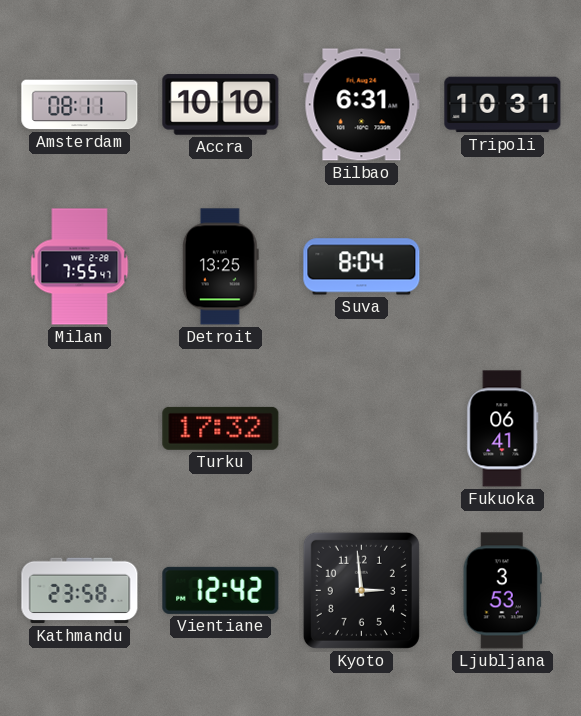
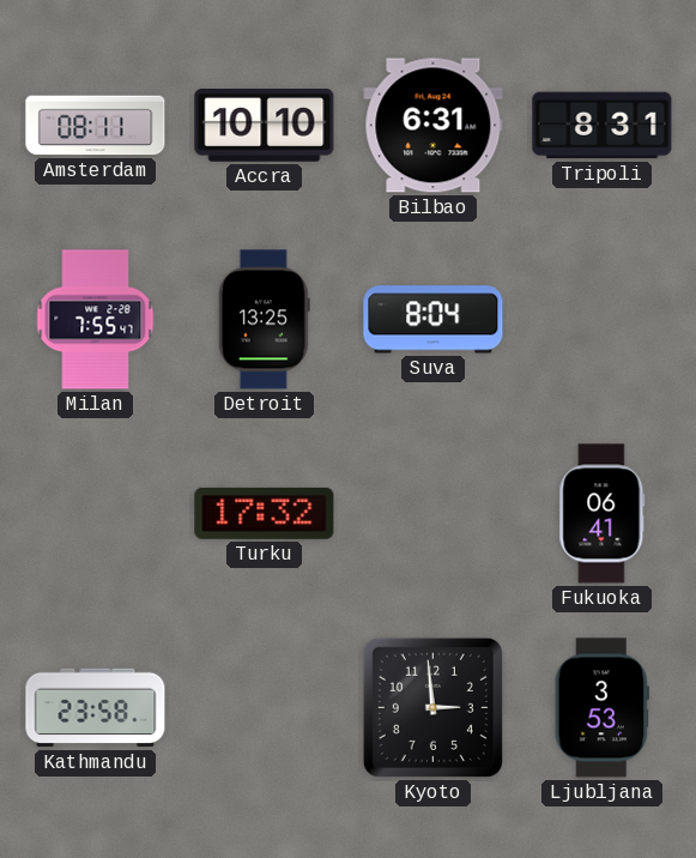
Tripoli: 10:31 -> 8:31
Vientiane: 12:42 -> none
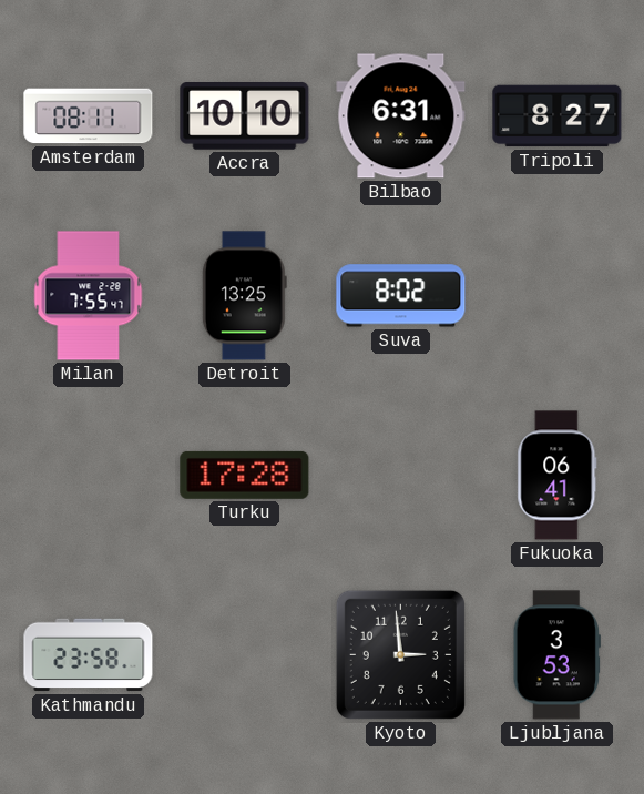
Tripoli: 8:31 -> 8:27
Suva: 8:04 -> 8:02
Turku: 17:32 -> 17:28
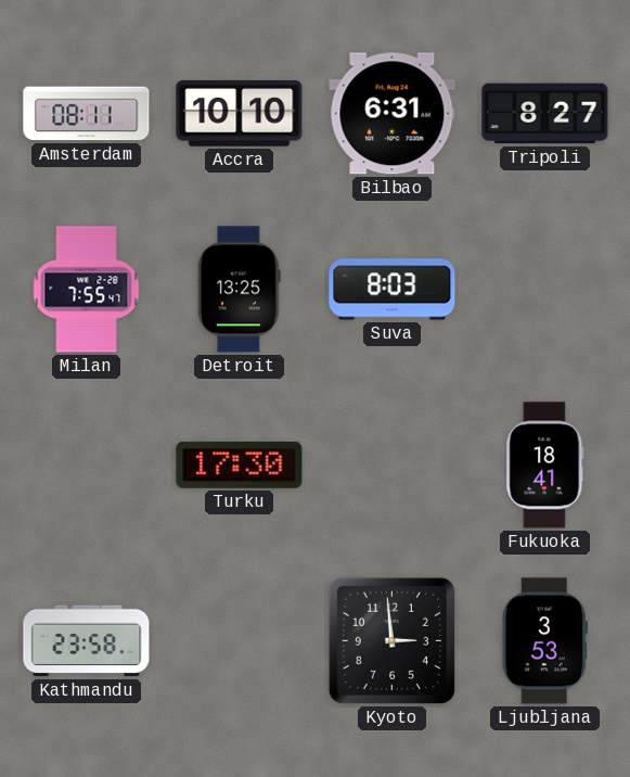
Suva: 8:02 -> 8:03
Turku: 17:28 -> 17:30
Fukuoka: 06:41 -> 18:41
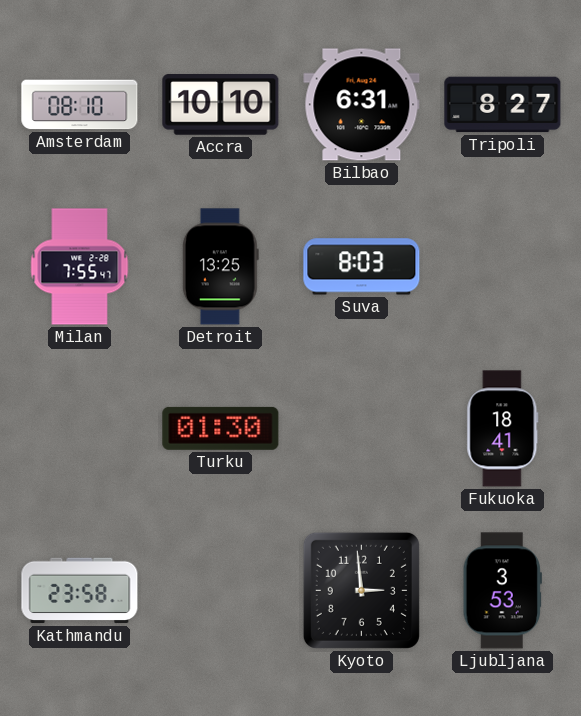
Amsterdam: 08:11 -> 08:10
Turku: 17:30 -> 01:30
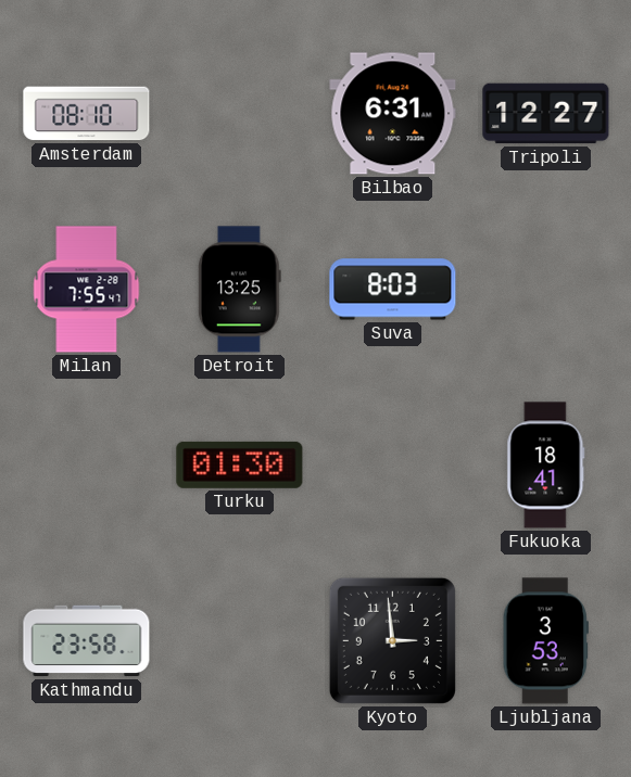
Accra: 10:10 -> none
Tripoli: 8:27 -> 12:27
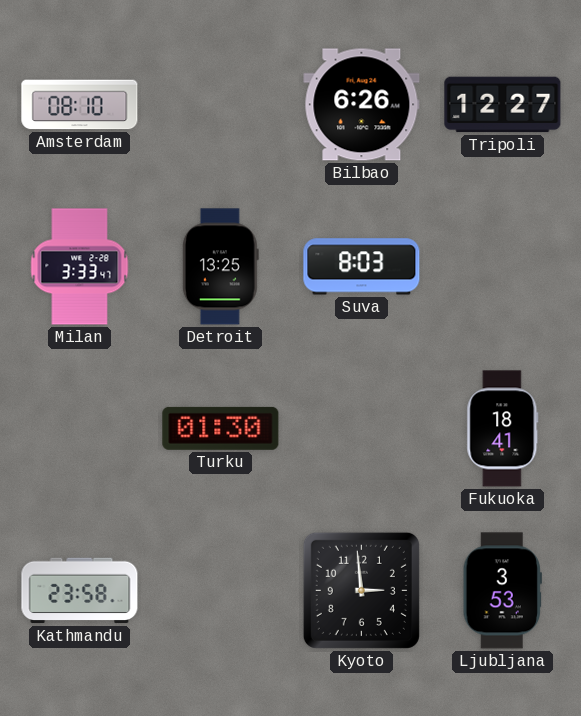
Bilbao: 6:31 -> 6:26
Milan: 7:55 -> 3:33
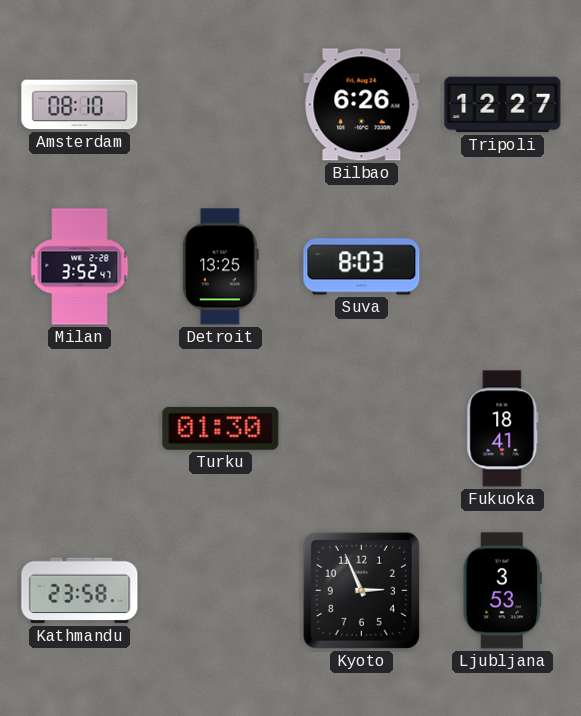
Milan: 3:33 -> 3:52
Kyoto: 2:59 -> 2:56
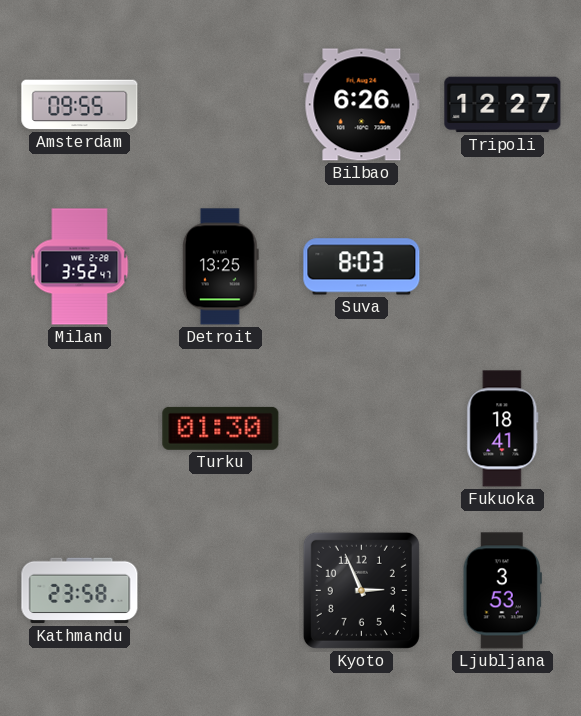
Amsterdam: 08:10 -> 09:55
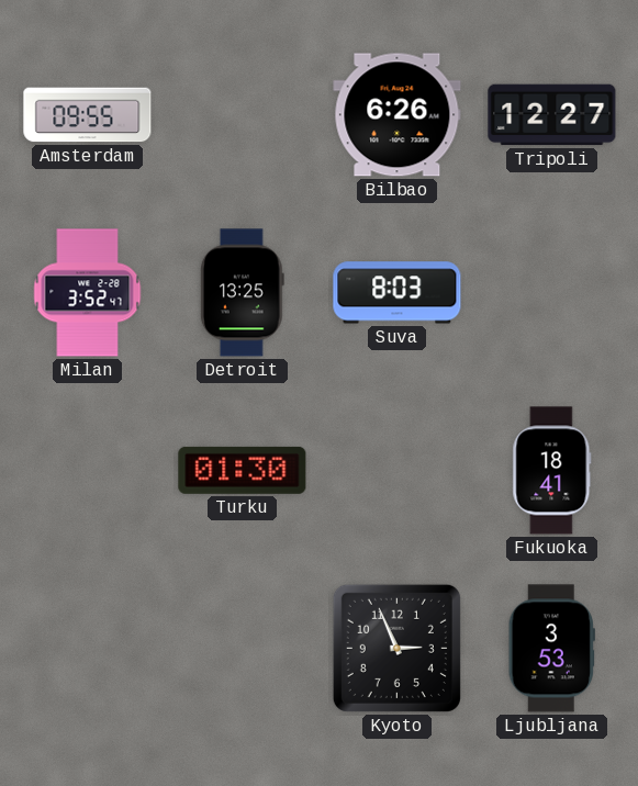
Kathmandu: 23:58 -> none
